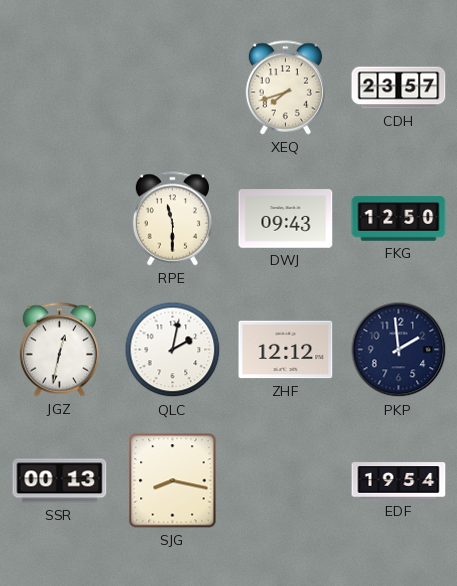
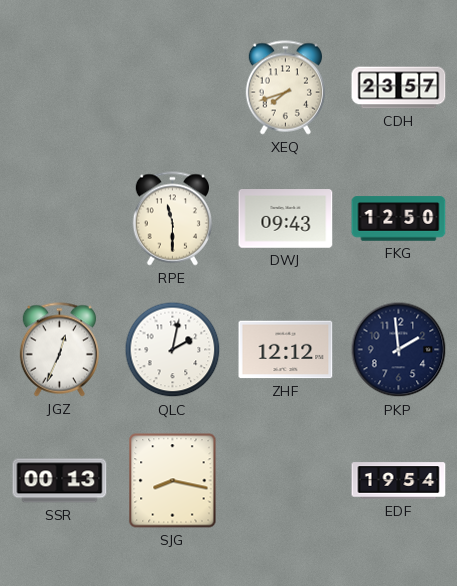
JGZ: 12:32 -> 12:34
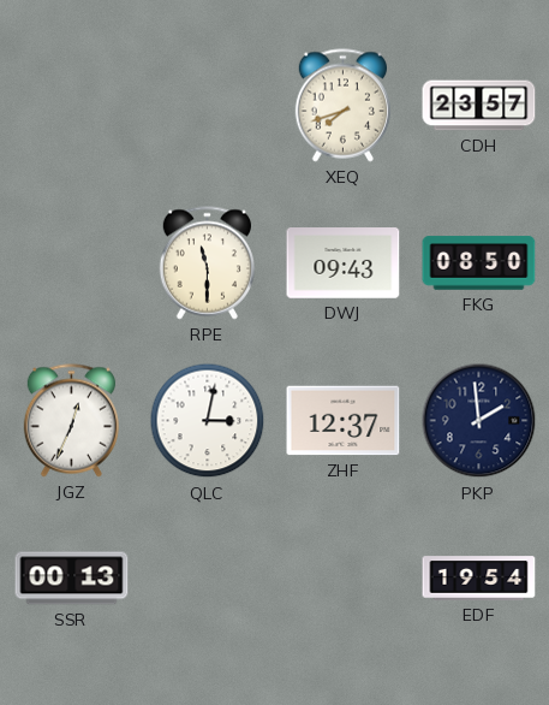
FKG: 12:50 -> 08:50
QLC: 2:02 -> 3:02
ZHF: 12:12 -> 12:37
SJG: 8:17 -> none
